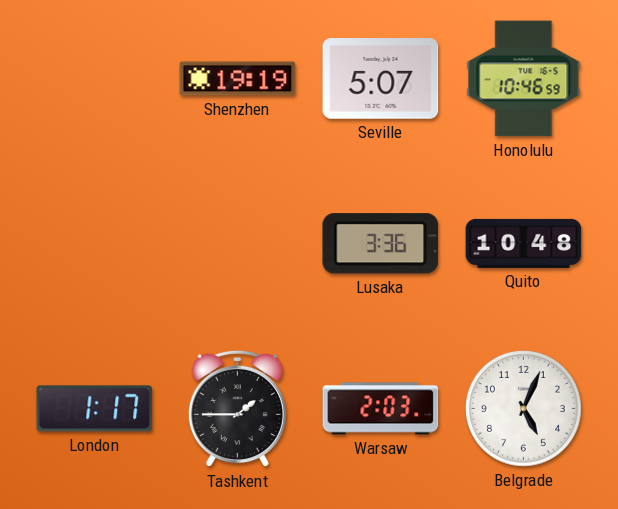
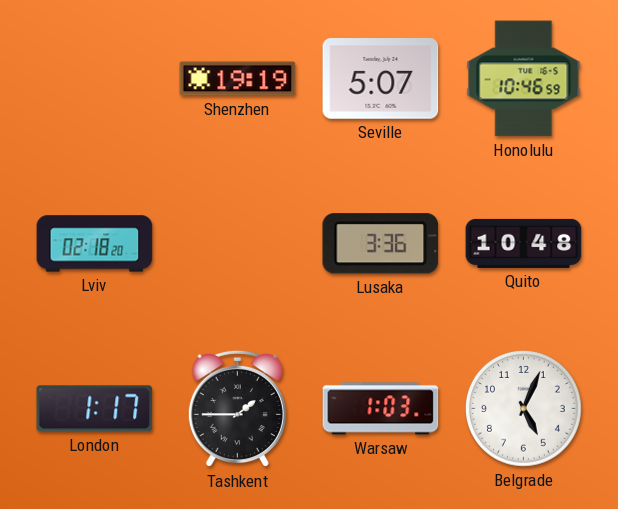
Lviv: none -> 02:18
Warsaw: 2:03 -> 1:03
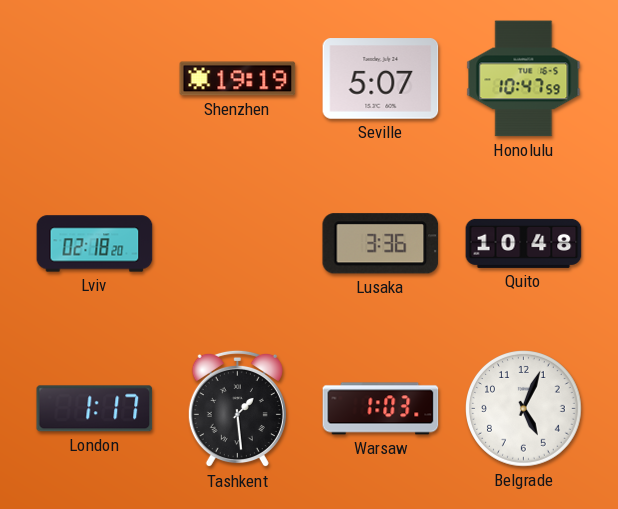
Honolulu: 10:46 -> 10:47
Tashkent: 1:45 -> 1:29
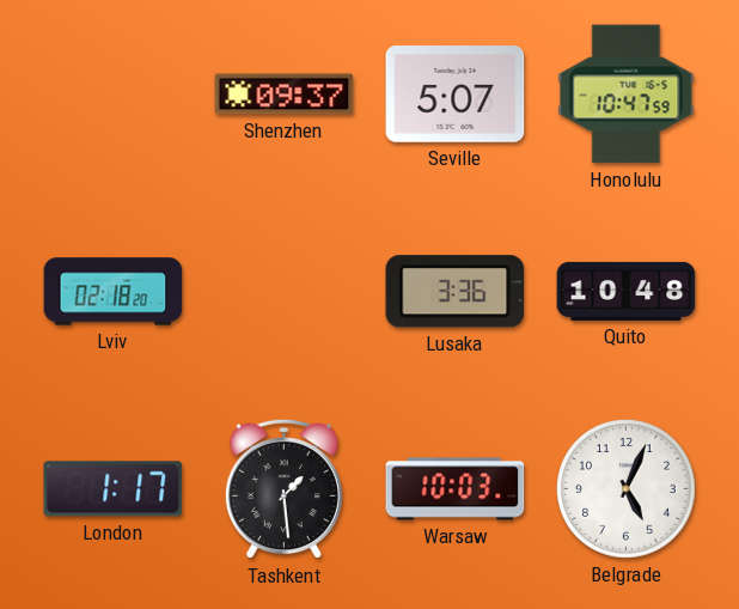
Shenzhen: 19:19 -> 09:37
Warsaw: 1:03 -> 10:03
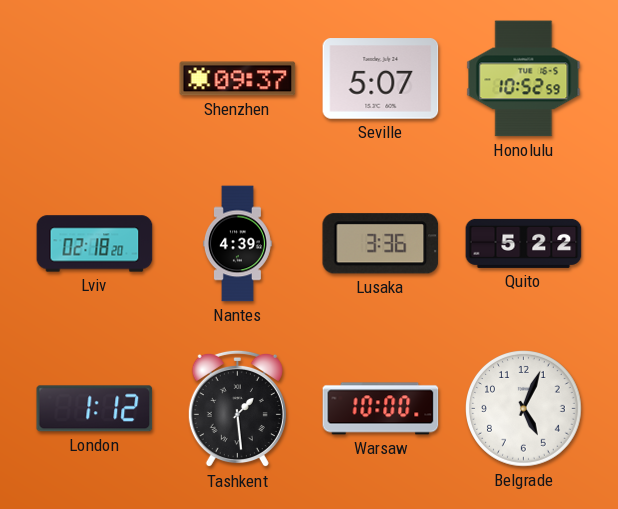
Honolulu: 10:47 -> 10:52
Nantes: none -> 4:39
Quito: 10:48 -> 5:22
London: 1:17 -> 1:12
Warsaw: 10:03 -> 10:00
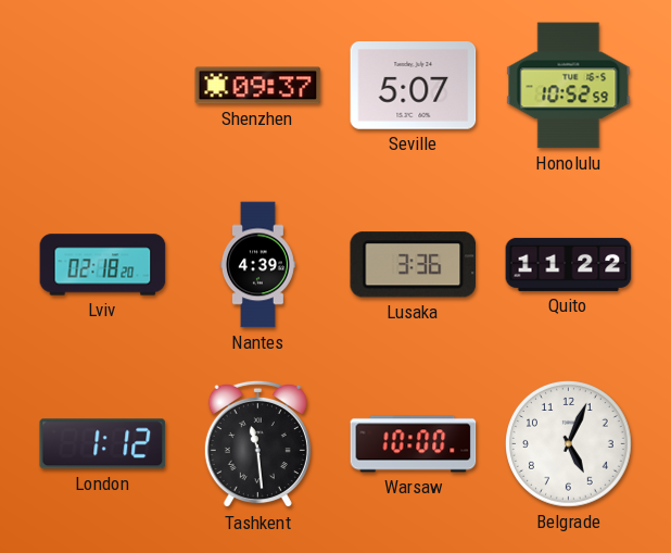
Quito: 5:22 -> 11:22
Tashkent: 1:29 -> 11:29
